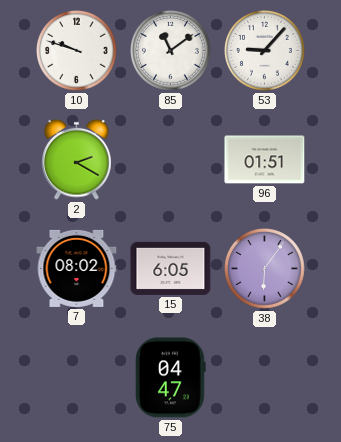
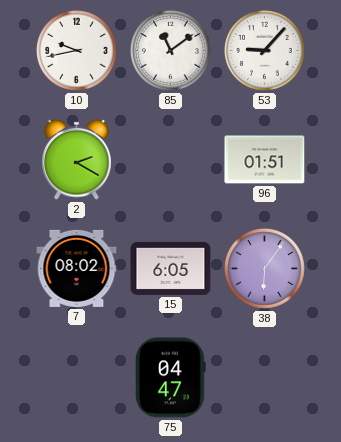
10: 9:48 -> 9:43
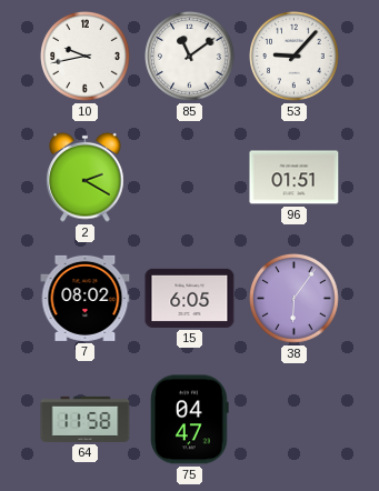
64: none -> 11:58
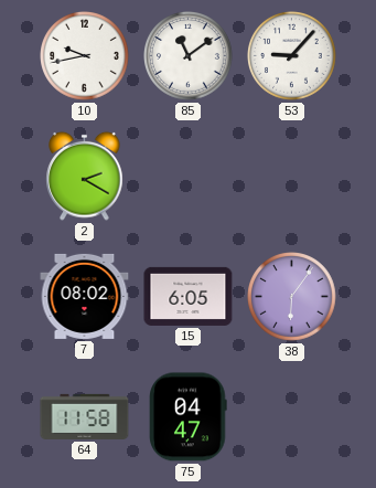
96: 01:51 -> none
